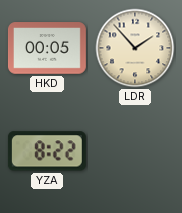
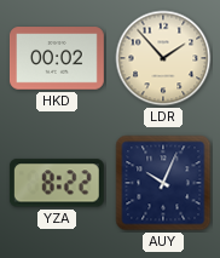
HKD: 00:05 -> 00:02
AUY: none -> 10:04
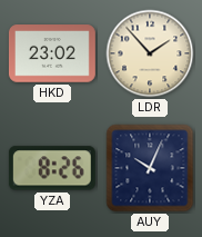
HKD: 00:02 -> 23:02
YZA: 8:22 -> 8:26
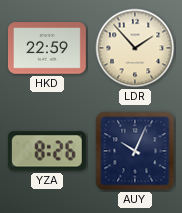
HKD: 23:02 -> 22:59
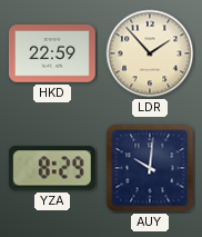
YZA: 8:26 -> 8:29
AUY: 10:04 -> 10:01
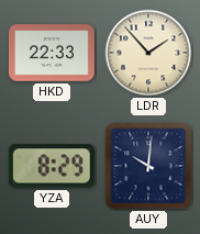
HKD: 22:59 -> 22:33
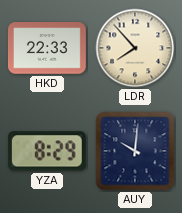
LDR: 1:53 -> 7:53
